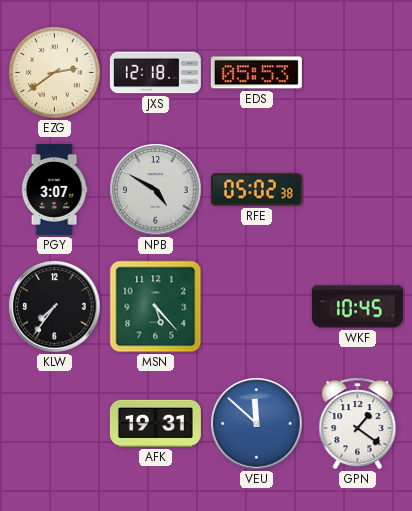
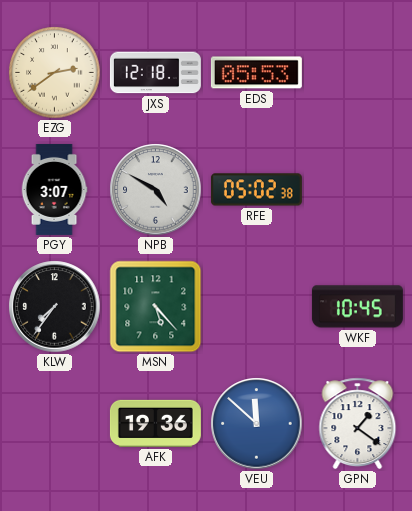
AFK: 19:31 -> 19:36
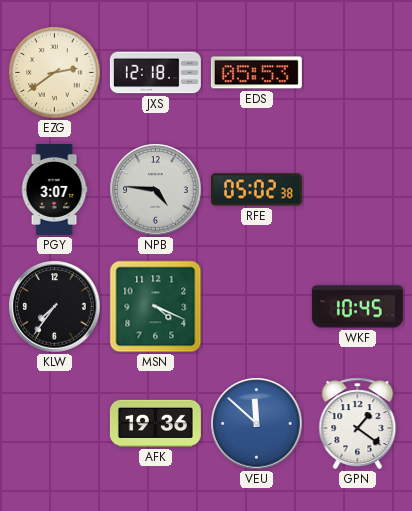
NPB: 4:50 -> 4:46
MSN: 5:23 -> 4:19
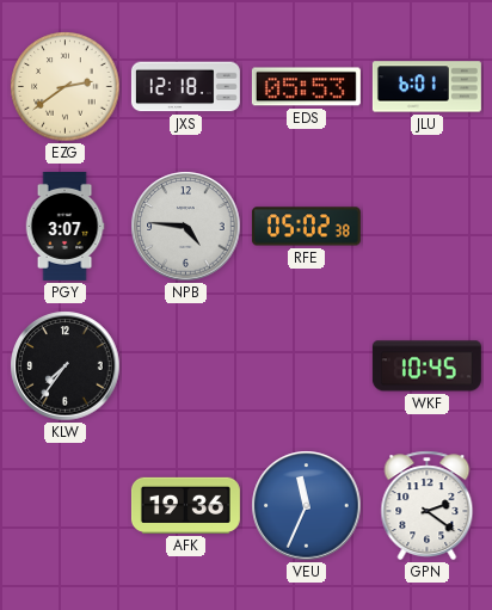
JLU: none -> 6:01
MSN: 4:19 -> none
VEU: 11:52 -> 11:34
GPN: 1:21 -> 2:21
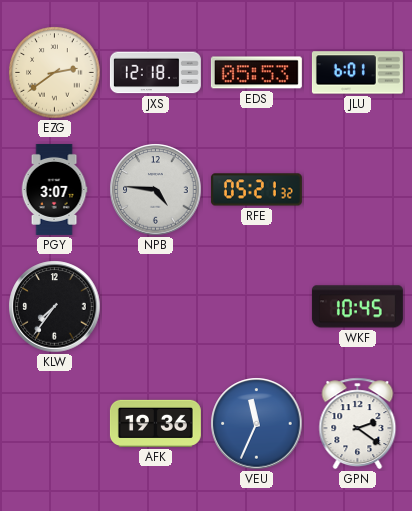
RFE: 05:02 -> 05:21
